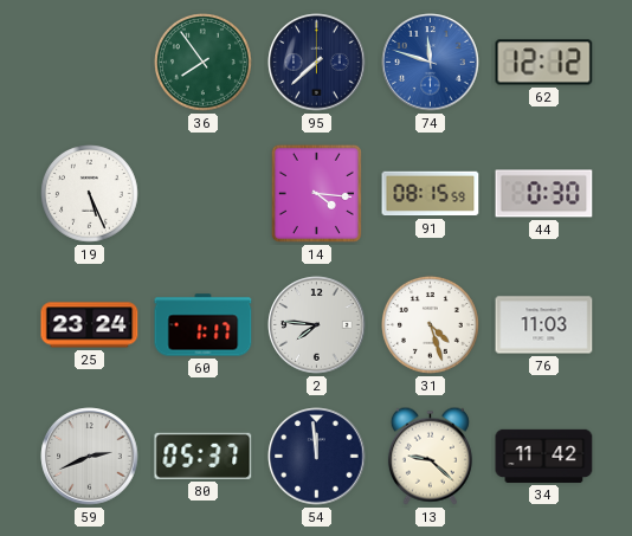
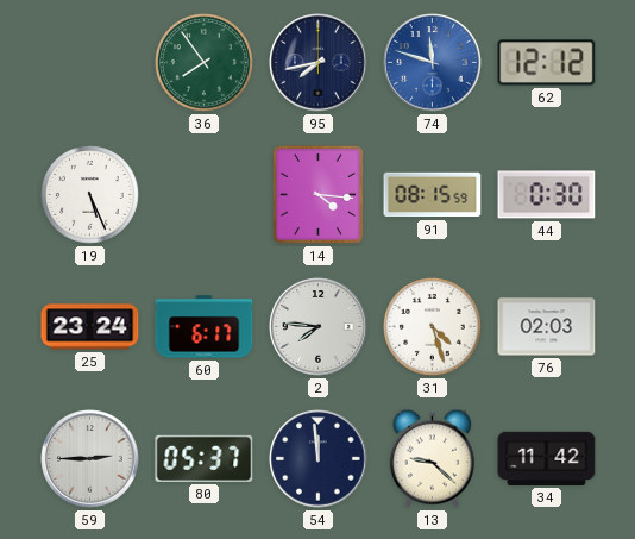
95: 7:38 -> 7:43
60: 1:17 -> 6:17
76: 11:03 -> 02:03
59: 2:41 -> 2:45
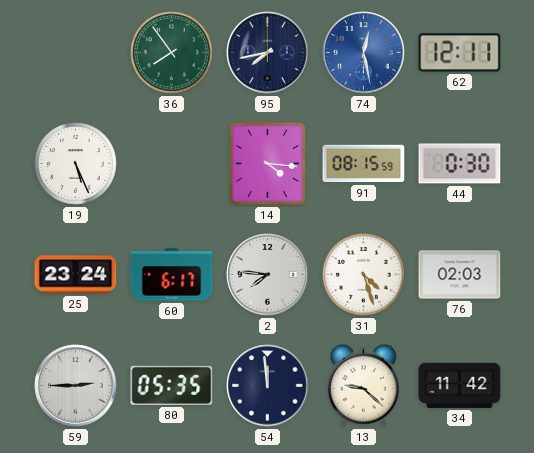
74: 11:48 -> 12:28
62: 12:12 -> 12:11
80: 05:37 -> 05:35
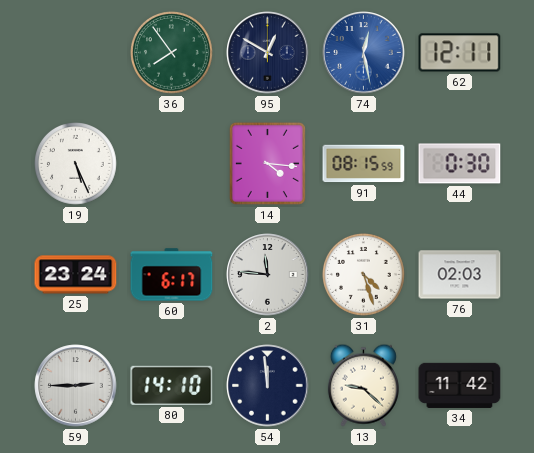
95: 7:43 -> 12:50
2: 7:46 -> 11:46
80: 05:35 -> 14:10
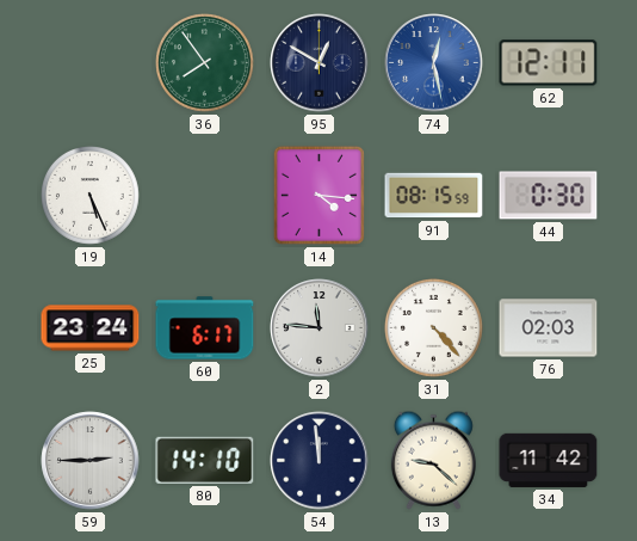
31: 4:27 -> 4:23
